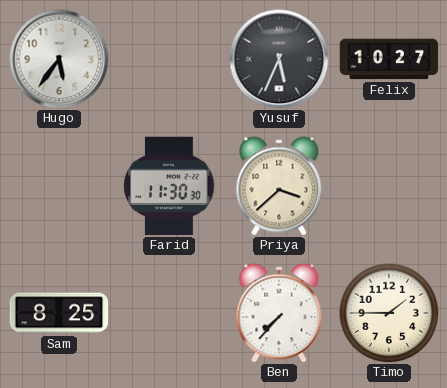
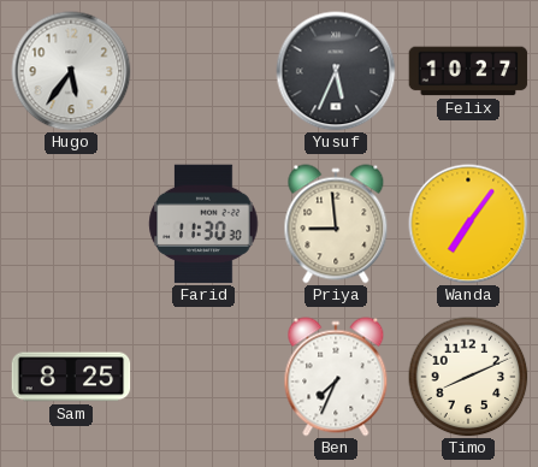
Priya: 3:38 -> 8:59
Wanda: none -> 7:06
Ben: 7:37 -> 7:34
Timo: 1:45 -> 8:11
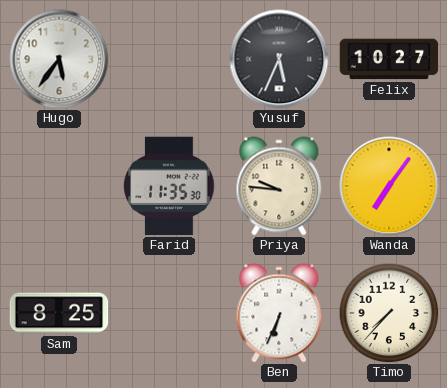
Farid: 11:30 -> 11:35
Priya: 8:59 -> 9:46
Ben: 7:34 -> 6:34
Timo: 8:11 -> 7:37
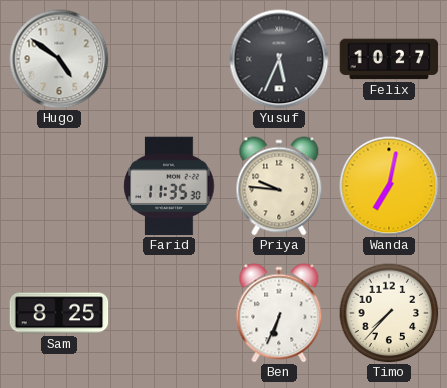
Hugo: 5:36 -> 4:51
Wanda: 7:06 -> 7:02
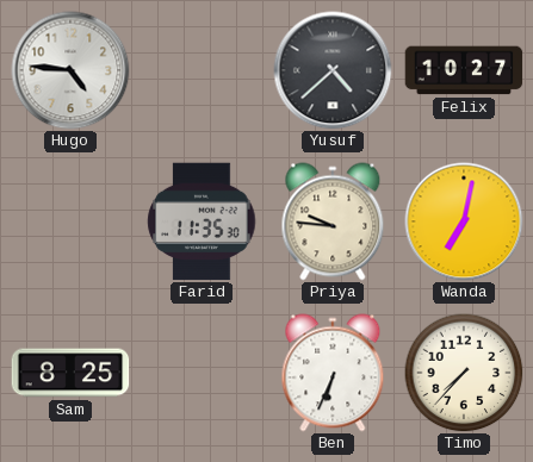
Hugo: 4:51 -> 4:46
Yusuf: 5:34 -> 4:38
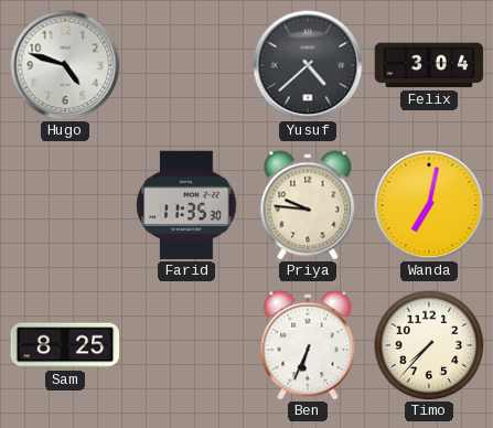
Hugo: 4:46 -> 4:48
Felix: 10:27 -> 3:04
